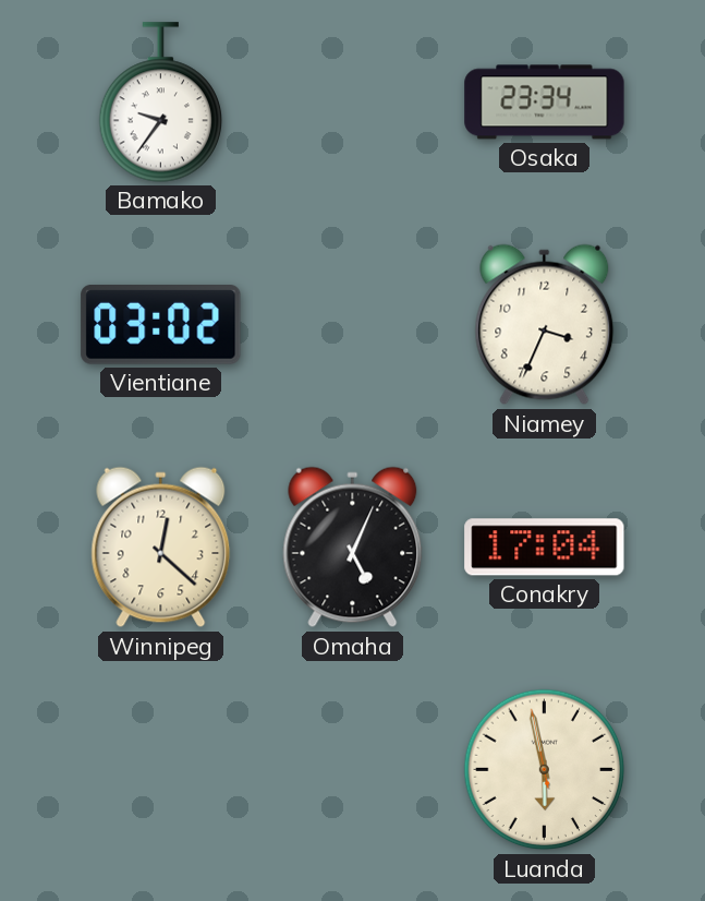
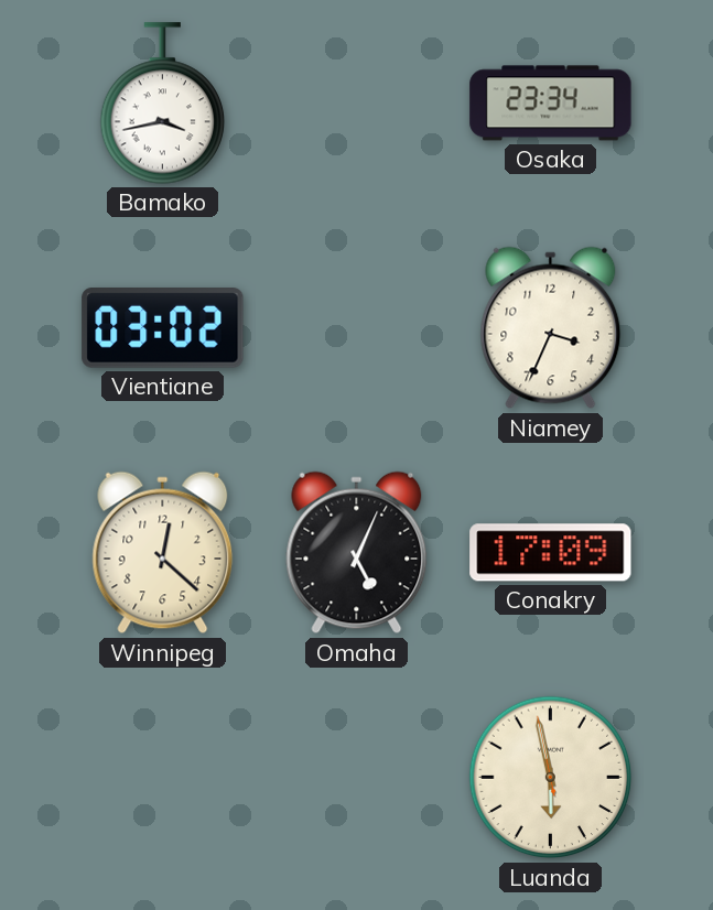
Bamako: 9:36 -> 3:43
Conakry: 17:04 -> 17:09
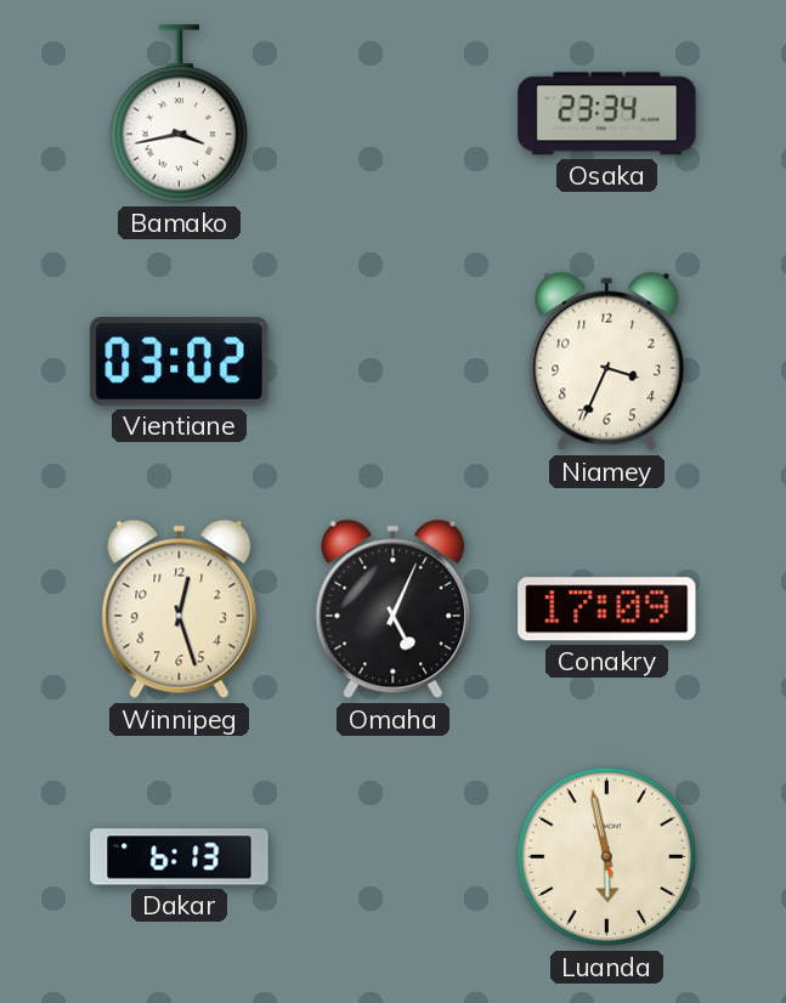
Winnipeg: 12:22 -> 12:27
Dakar: none -> 6:13
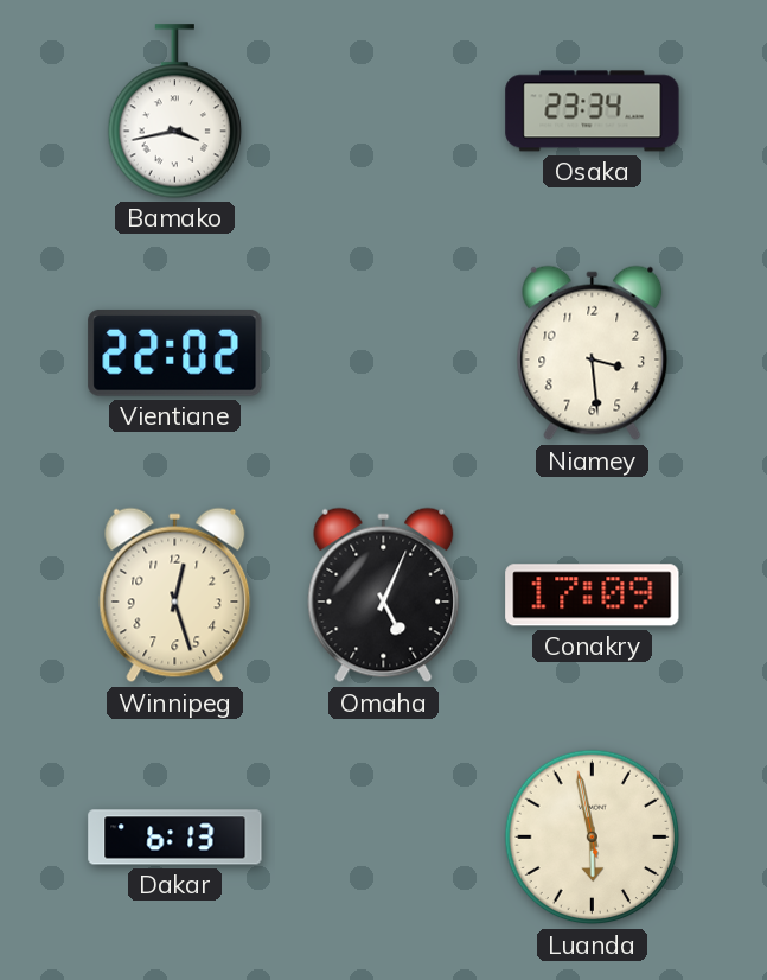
Vientiane: 03:02 -> 22:02
Niamey: 3:34 -> 3:29
